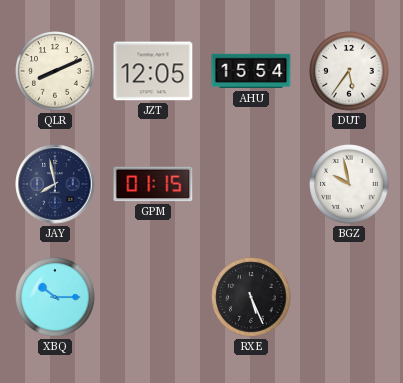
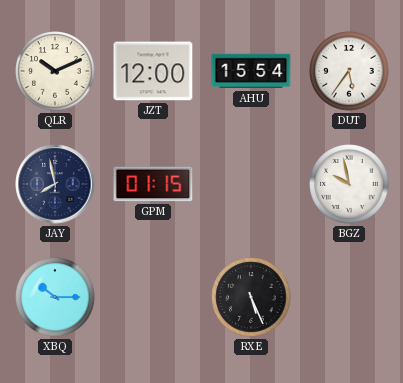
QLR: 8:11 -> 10:11
JZT: 12:05 -> 12:00
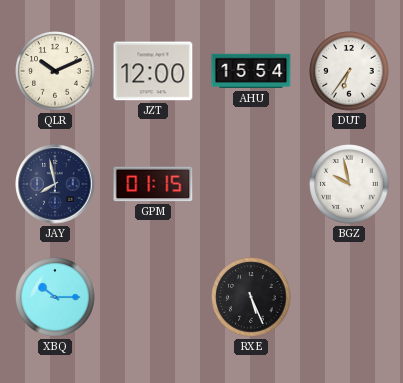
DUT: 5:36 -> 6:36
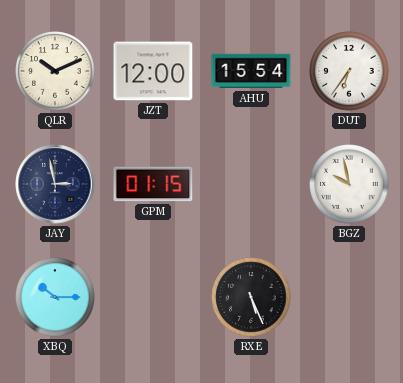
JAY: 7:58 -> 2:58
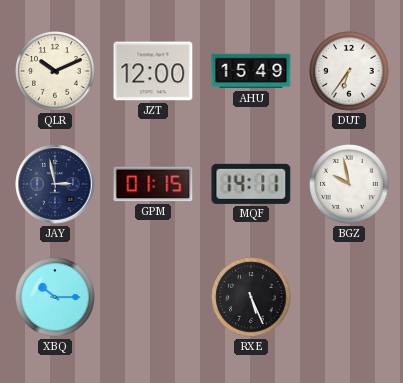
AHU: 15:54 -> 15:49
MQF: none -> 14:11
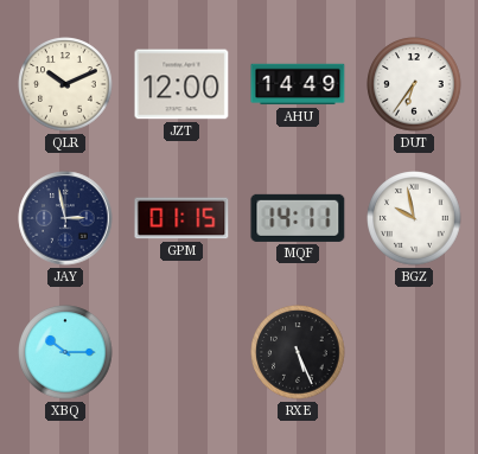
AHU: 15:49 -> 14:49
